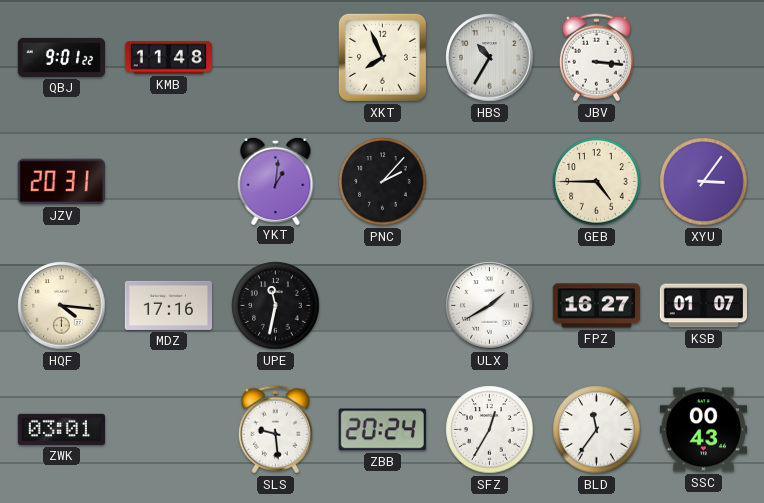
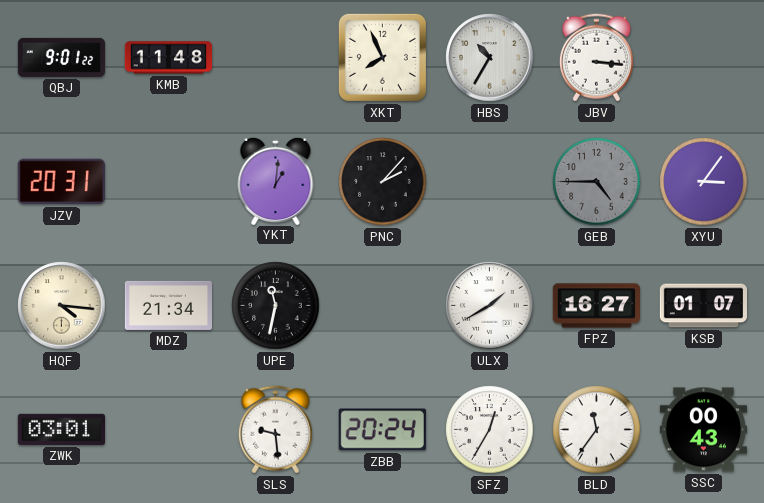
GEB dial: cream -> grey
MDZ: 17:16 -> 21:34
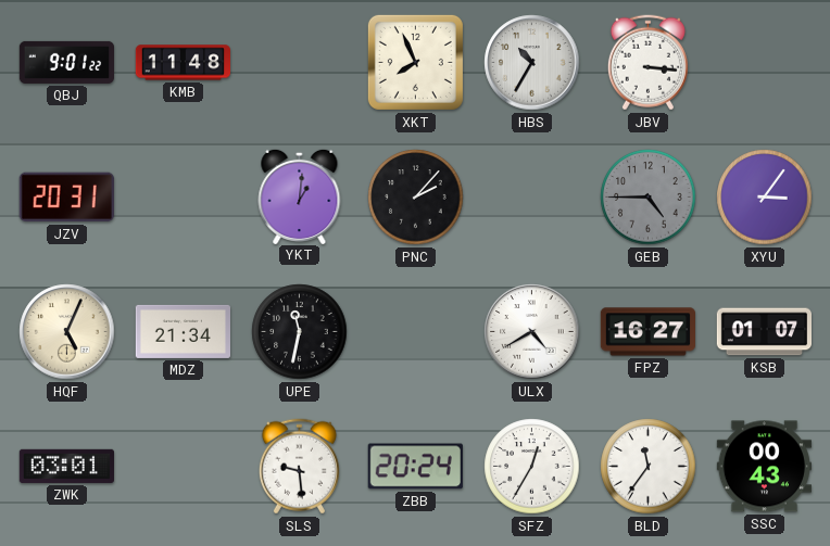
HQF: 4:16 -> 5:04
ULX: 1:40 -> 4:40
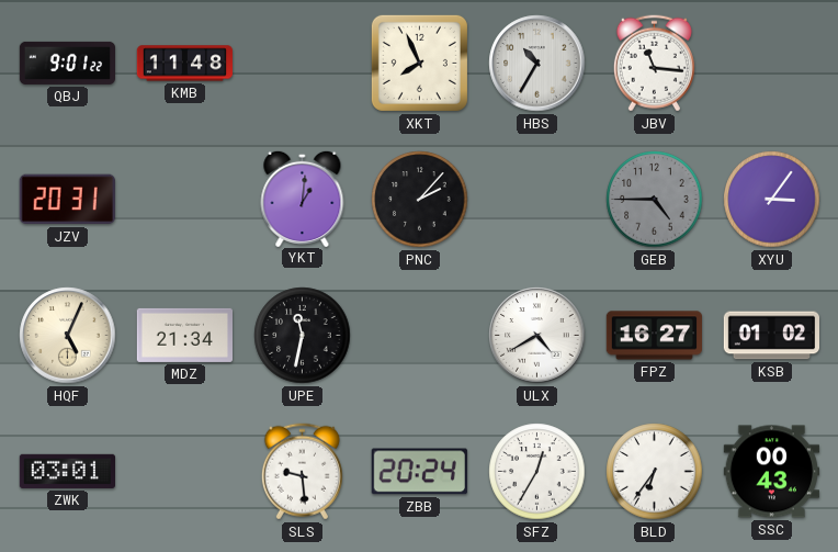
JBV: 3:16 -> 11:16
KSB: 01:07 -> 01:02
BLD: 11:36 -> 6:36
